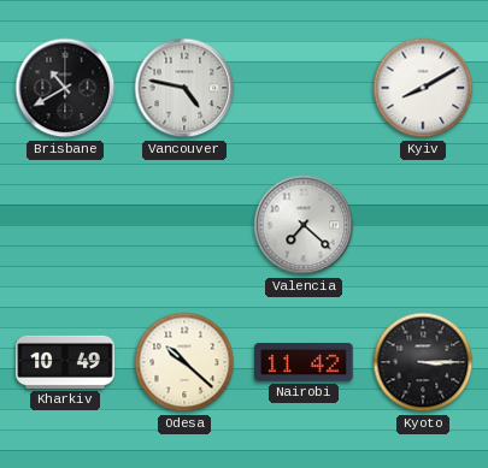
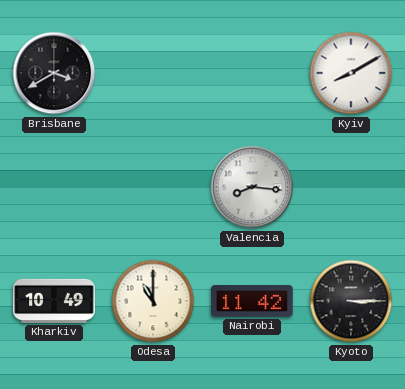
Brisbane: 10:40 -> 3:40
Vancouver: 4:47 -> none
Valencia: 7:22 -> 8:16
Odesa: 10:22 -> 11:00
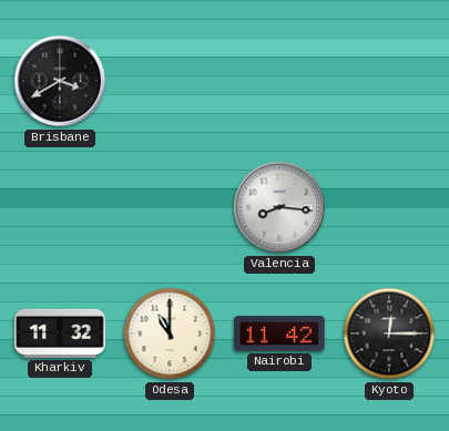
Kyiv: 8:10 -> none
Kharkiv: 10:49 -> 11:32
Kyoto: 3:15 -> 12:15
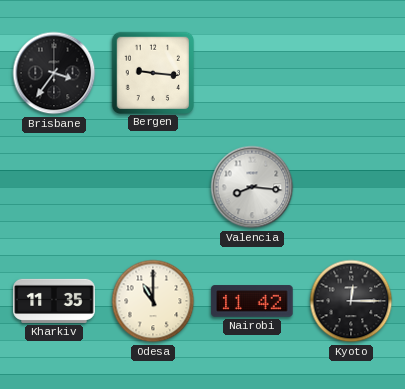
Brisbane: 3:40 -> 3:36
Bergen: none -> 9:16
Kharkiv: 11:32 -> 11:35
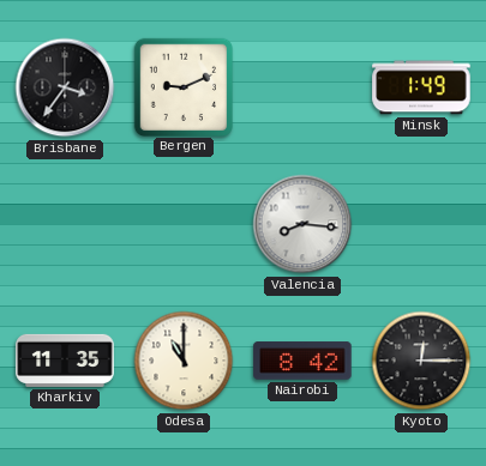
Bergen: 9:16 -> 9:11
Minsk: none -> 1:49
Nairobi: 11:42 -> 8:42
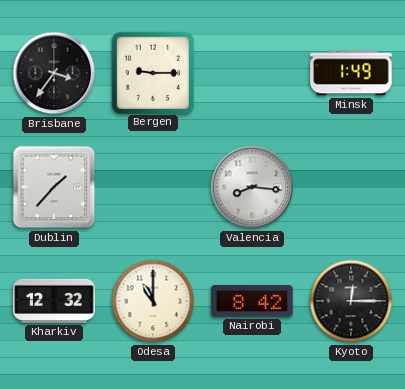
Bergen: 9:11 -> 9:15
Dublin: none -> 1:37
Kharkiv: 11:35 -> 12:32
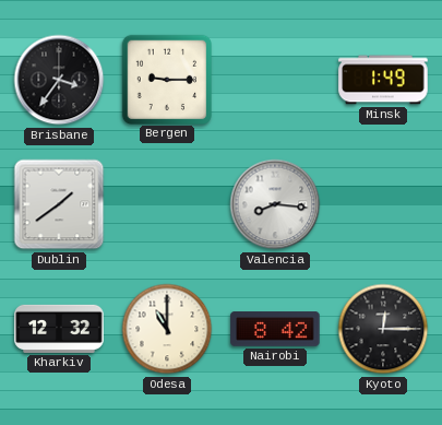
Dublin: 1:37 -> 1:39
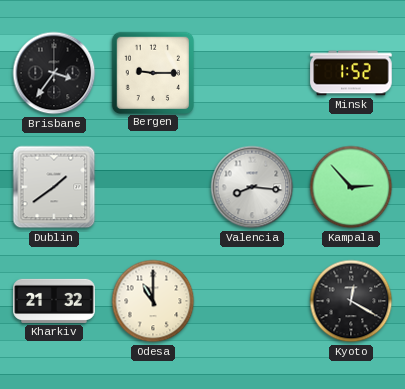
Minsk: 1:49 -> 1:52
Kampala: none -> 2:53
Kharkiv: 12:32 -> 21:32
Nairobi: 8:42 -> none
Kyoto: 12:15 -> 12:20
